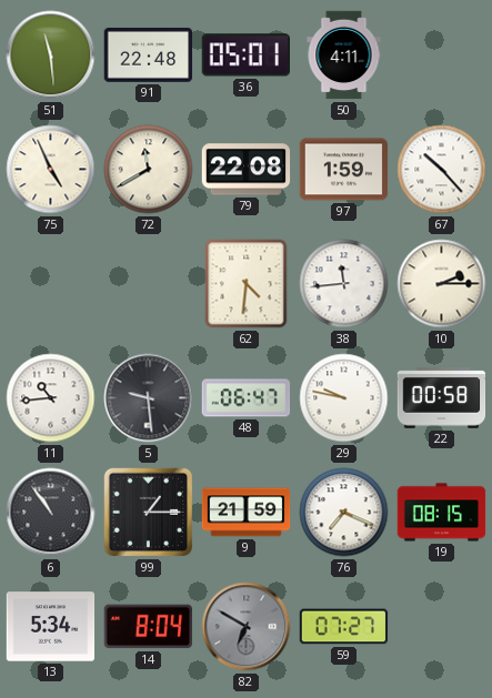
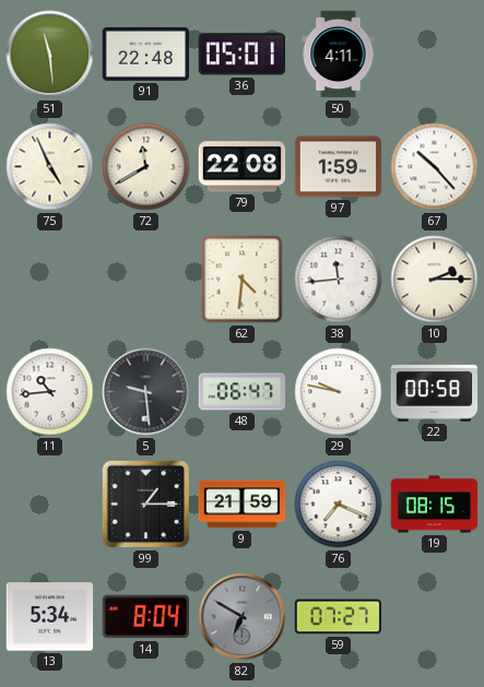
6: 10:54 -> none
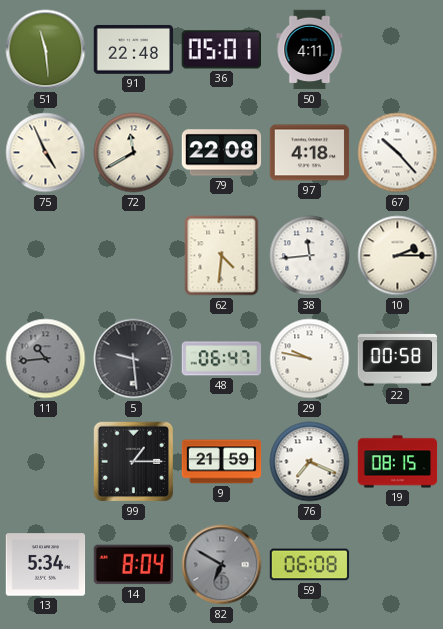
97: 1:59 -> 4:18
11 dial: white -> grey
59: 07:27 -> 06:08
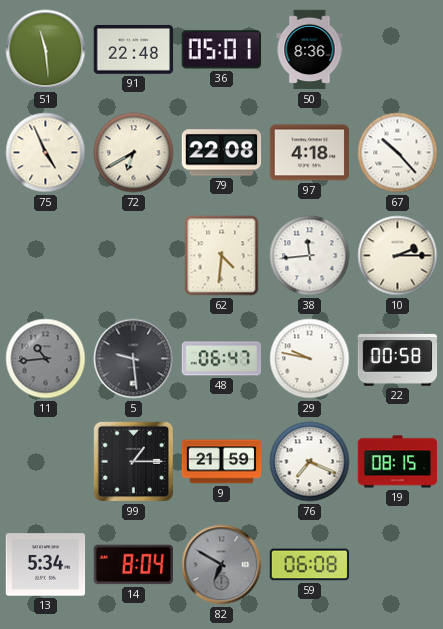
50: 4:11 -> 8:36
72: 11:40 -> 6:40
